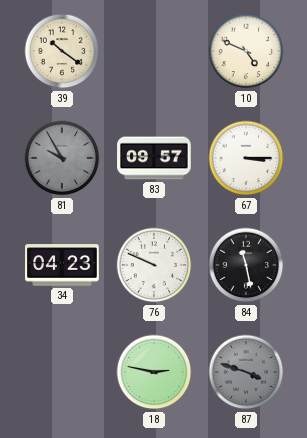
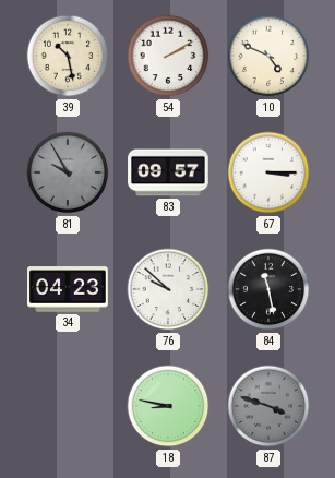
39: 10:21 -> 10:28
54: none -> 2:10
76: 9:49 -> 9:52
18: 2:47 -> 8:47
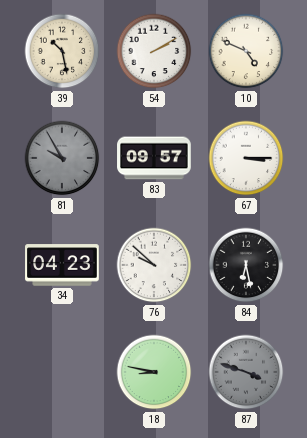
84: 11:28 -> 6:28
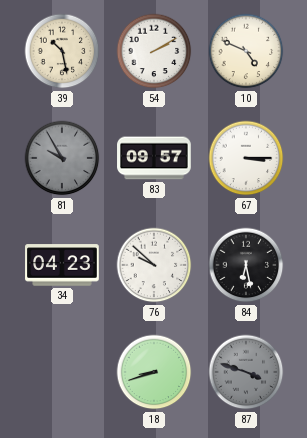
18: 8:47 -> 8:42
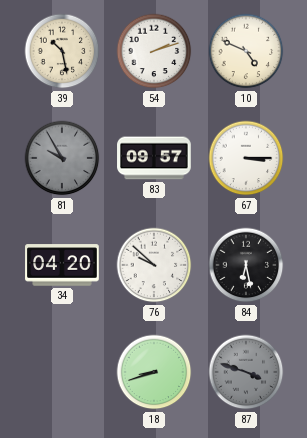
54: 2:10 -> 2:12
34: 04:23 -> 04:20
